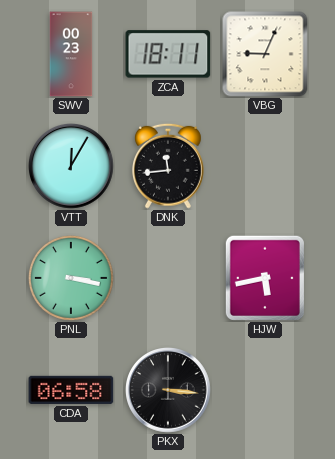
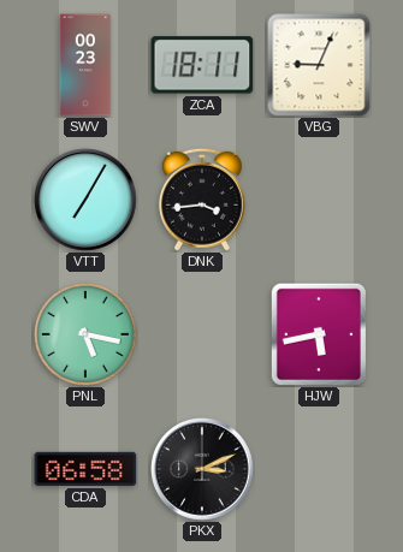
VTT: 12:05 -> 7:05
DNK: 11:44 -> 3:44
PNL: 3:17 -> 5:17
PKX: 3:16 -> 3:11
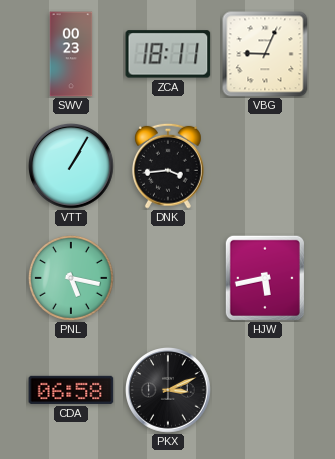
VTT: 7:05 -> 1:05
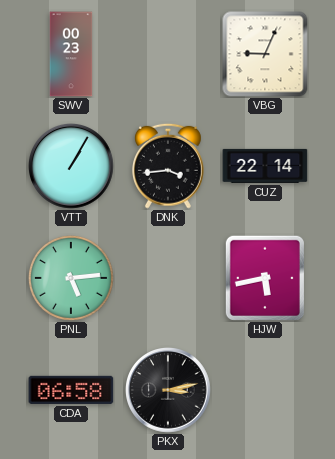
ZCA: 18:11 -> none
CUZ: none -> 22:14
PNL: 5:17 -> 5:14
PKX: 3:11 -> 3:13
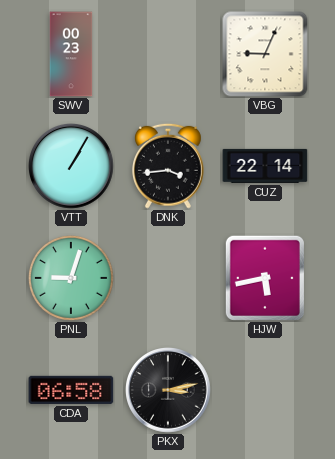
PNL: 5:14 -> 9:03
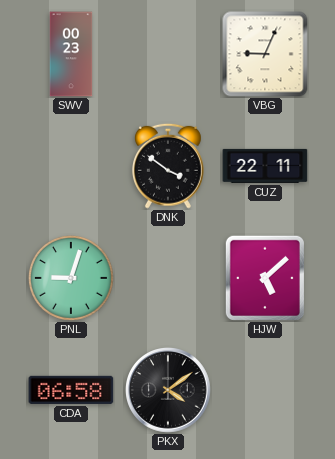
VTT: 1:05 -> none
DNK: 3:44 -> 3:51
CUZ: 22:14 -> 22:11
HJW: 5:43 -> 5:08
PKX: 3:13 -> 4:09
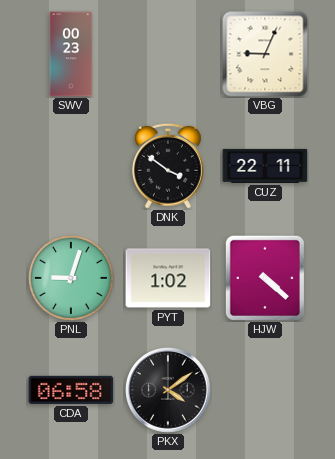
PYT: none -> 1:02
HJW: 5:08 -> 4:22
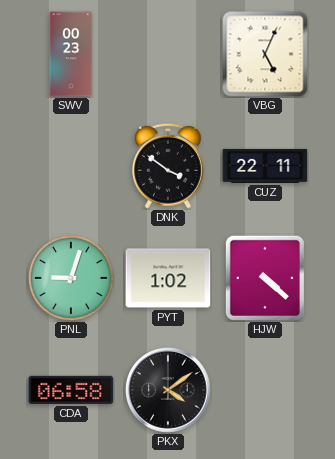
VBG: 9:04 -> 5:04
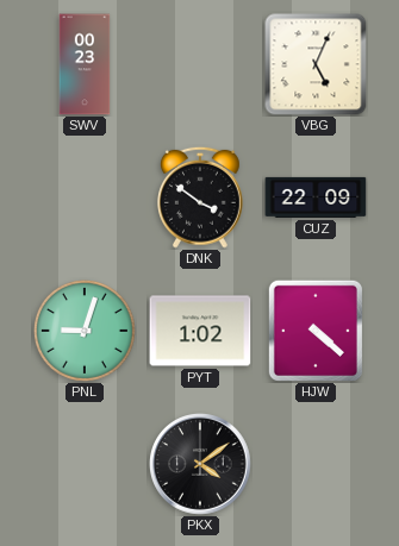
CUZ: 22:11 -> 22:09
CDA: 06:58 -> none
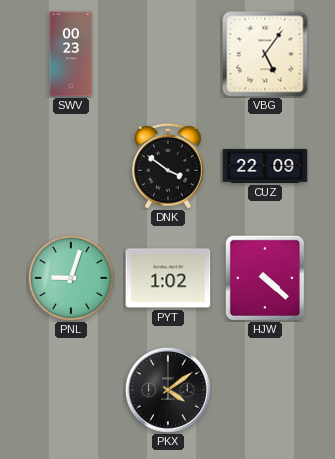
VBG: 5:04 -> 5:06
